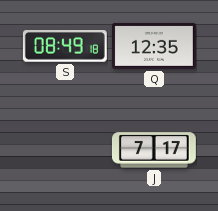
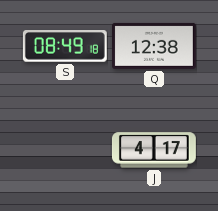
Q: 12:35 -> 12:38
J: 7:17 -> 4:17
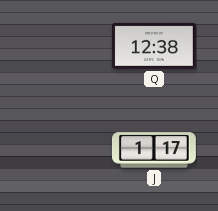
S: 08:49 -> none
J: 4:17 -> 1:17
